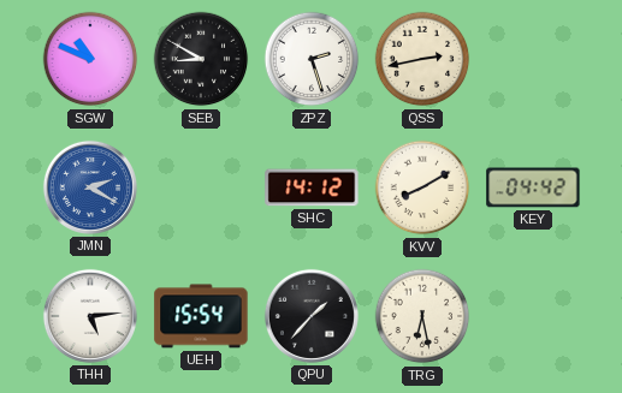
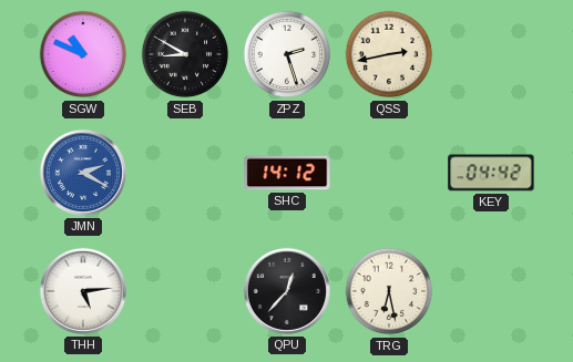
KVV: 8:10 -> none
UEH: 15:54 -> none
QPU: 1:37 -> 12:37
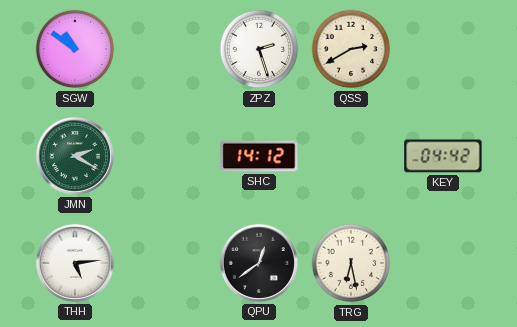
SGW: 10:49 -> 10:51
SEB: 8:50 -> none
QSS: 2:43 -> 2:40
JMN dial: blue -> green
QPU: 12:37 -> 12:39
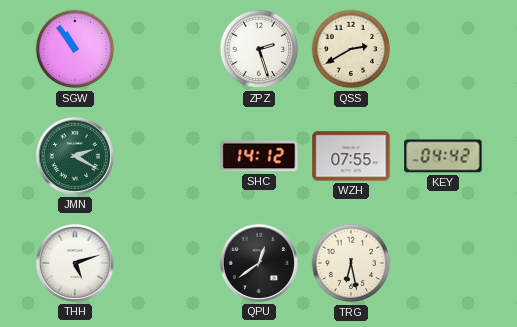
SGW: 10:51 -> 10:54
WZH: none -> 07:55
THH: 5:14 -> 5:12
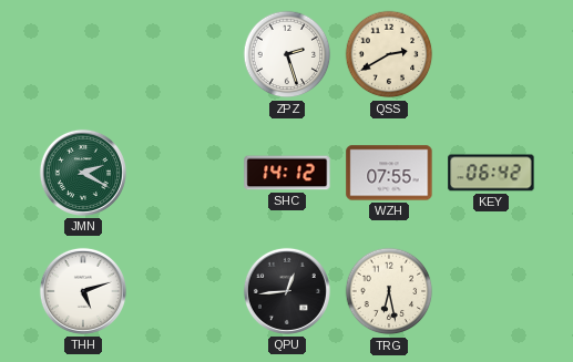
SGW: 10:54 -> none
KEY: 04:42 -> 06:42
QPU: 12:39 -> 12:44
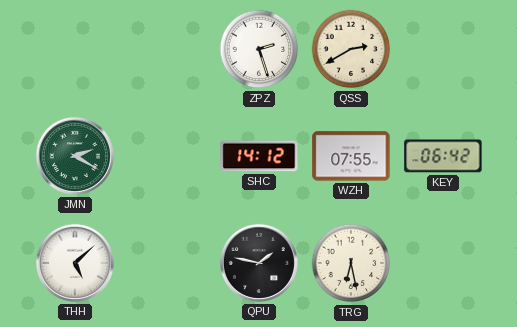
THH: 5:12 -> 5:08
QPU: 12:44 -> 1:47
